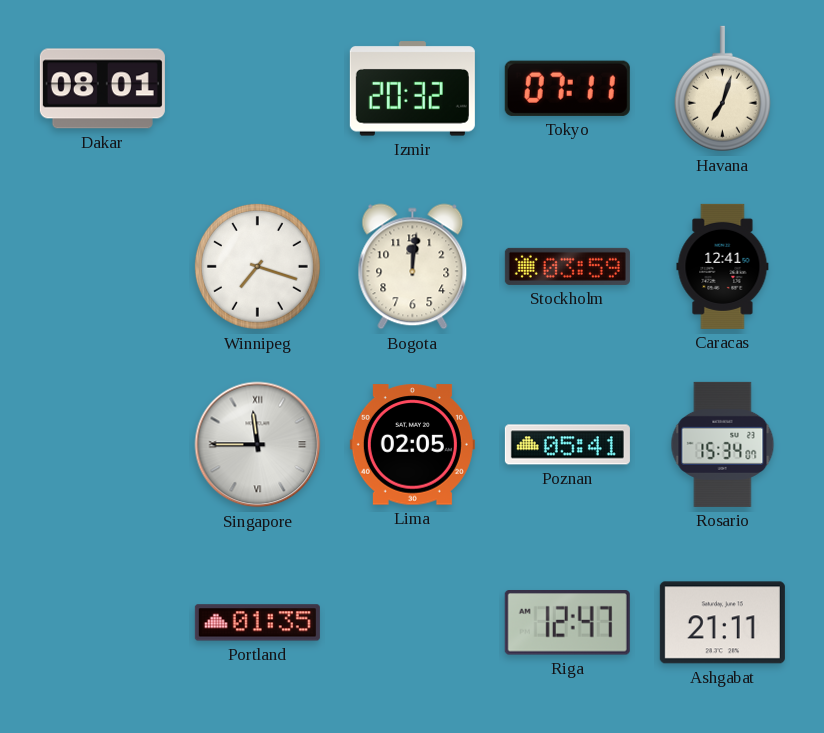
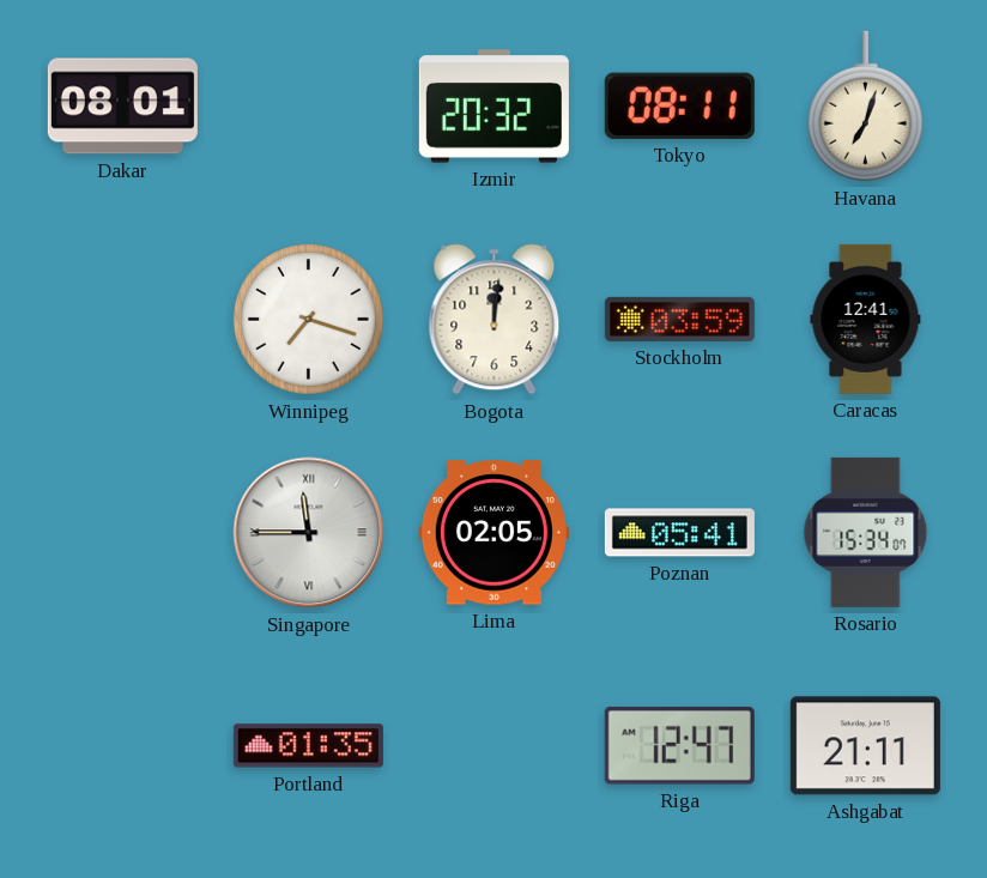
Tokyo: 07:11 -> 08:11
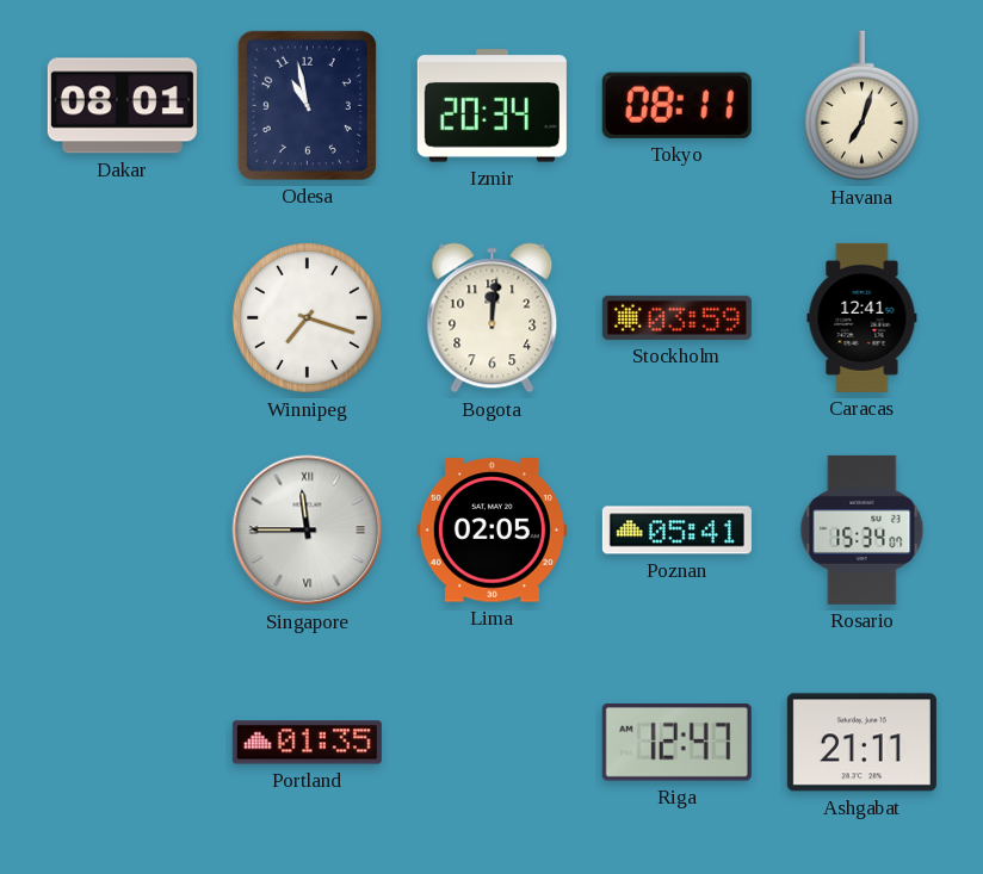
Odesa: none -> 10:58
Izmir: 20:32 -> 20:34
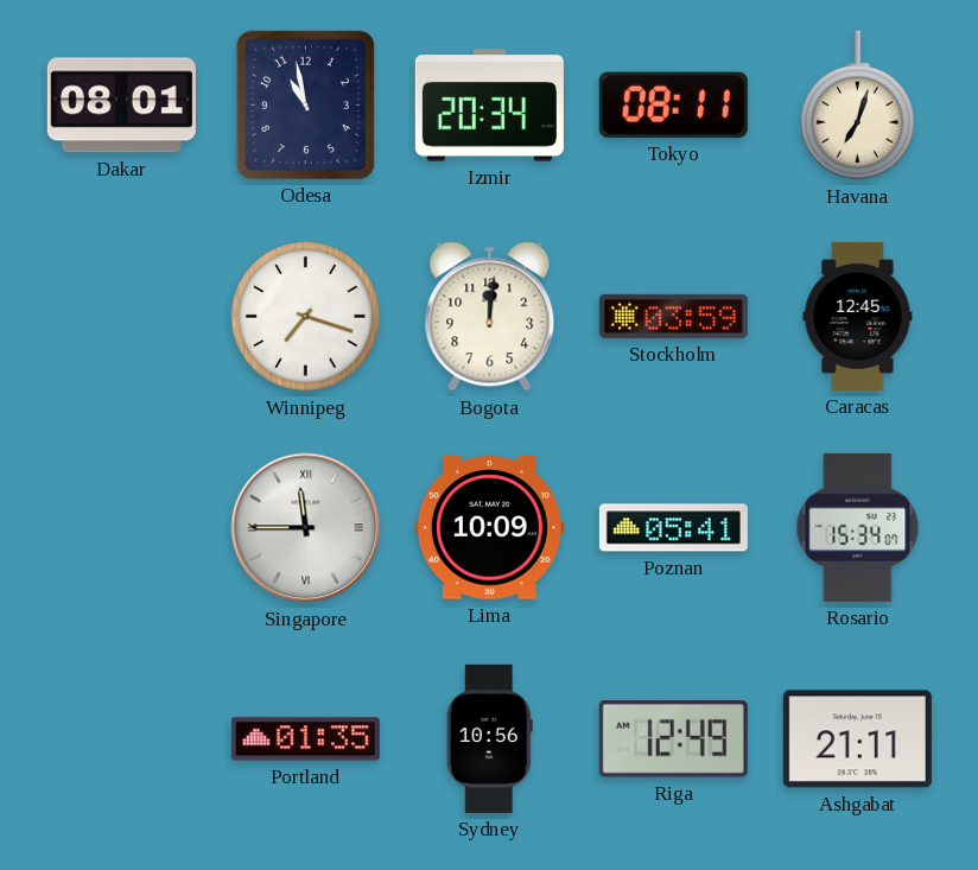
Caracas: 12:41 -> 12:45
Lima: 02:05 -> 10:09
Sydney: none -> 10:56
Riga: 12:47 -> 12:49
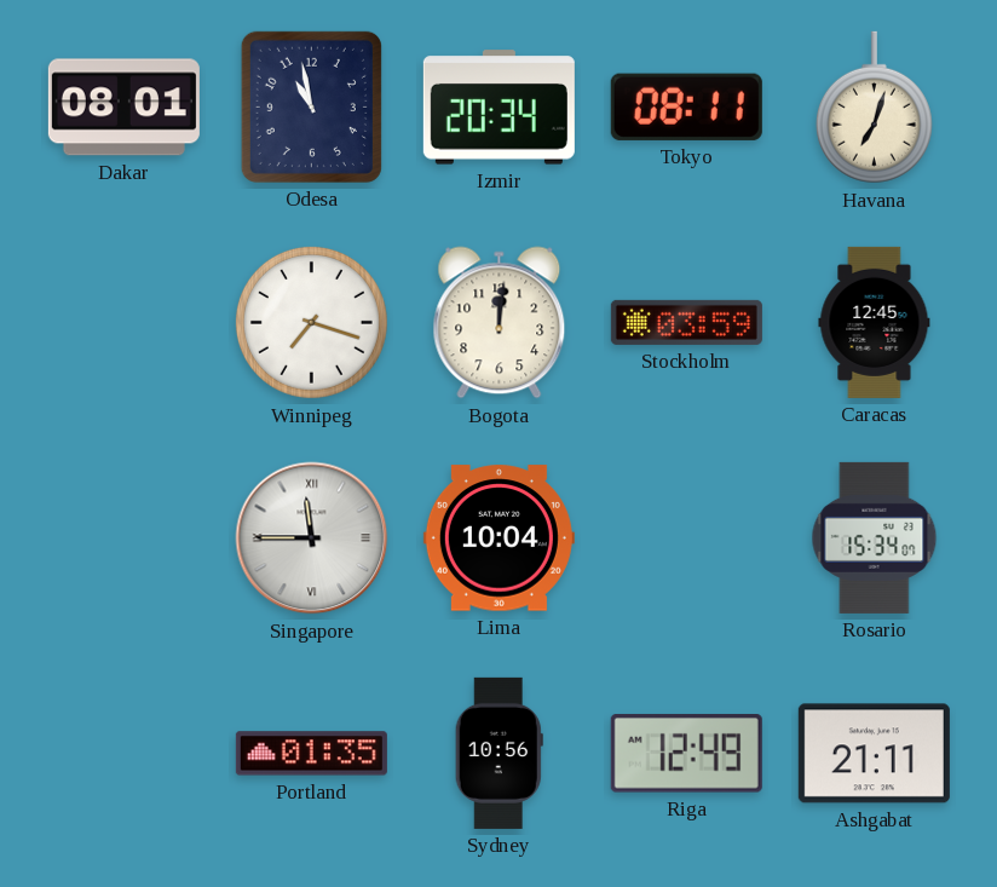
Lima: 10:09 -> 10:04
Poznan: 05:41 -> none
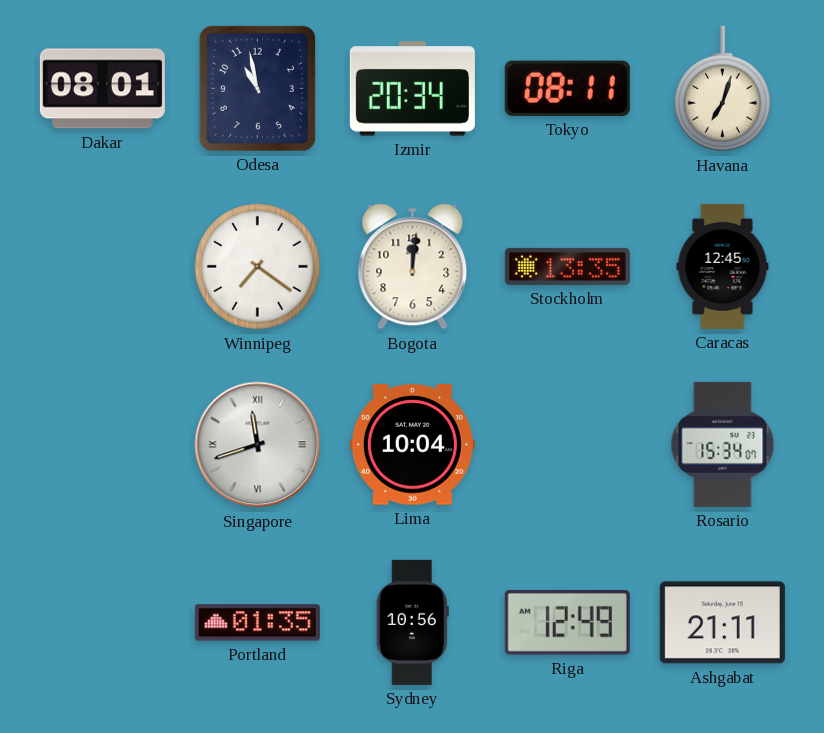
Winnipeg: 7:18 -> 7:21
Stockholm: 03:59 -> 13:35
Singapore: 11:45 -> 11:42
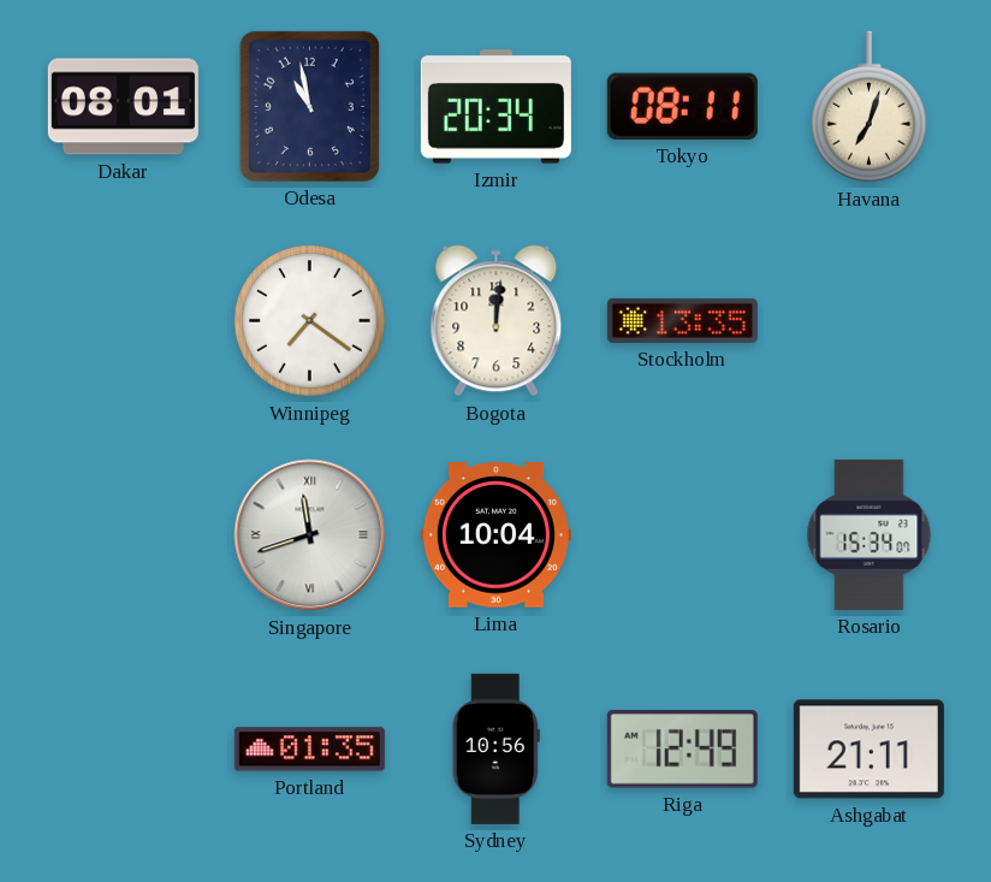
Caracas: 12:45 -> none
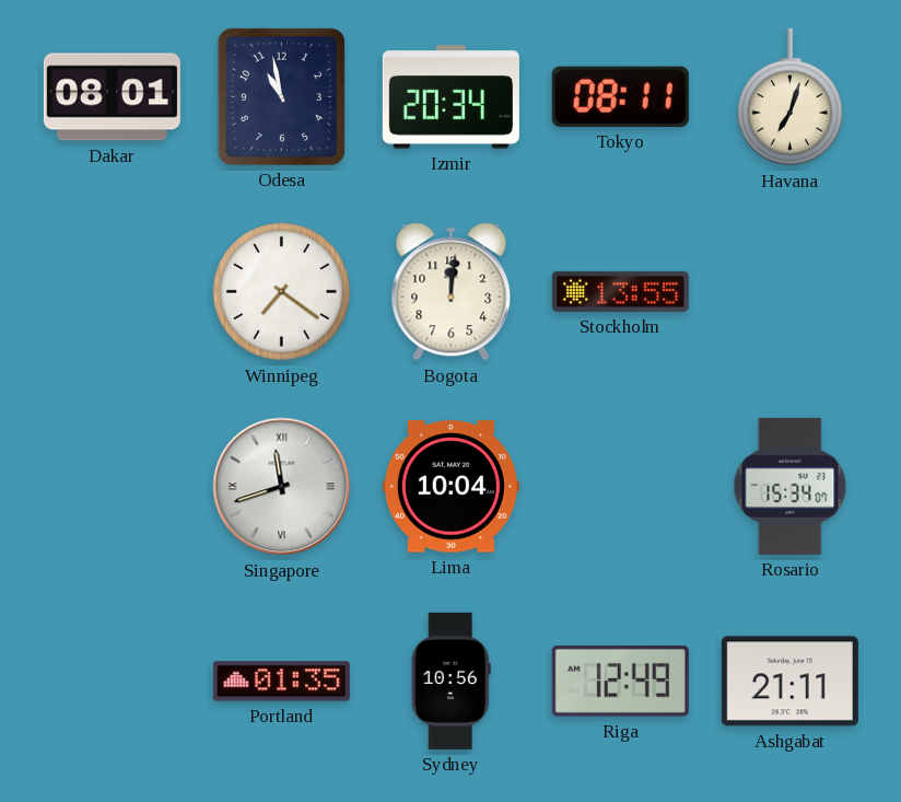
Stockholm: 13:35 -> 13:55
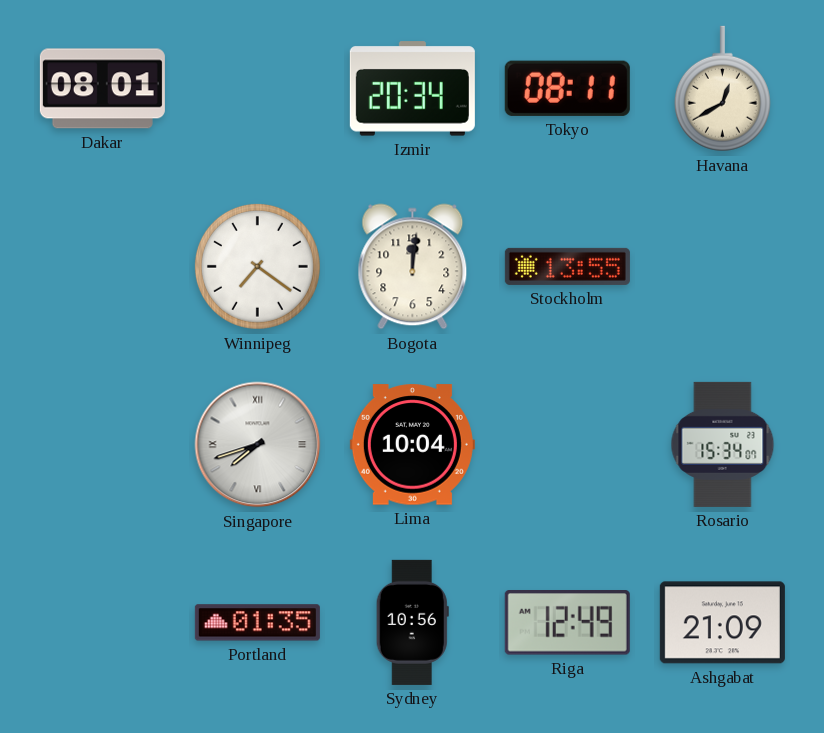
Odesa: 10:58 -> none
Havana: 7:03 -> 12:40
Singapore: 11:42 -> 7:42
Ashgabat: 21:11 -> 21:09
